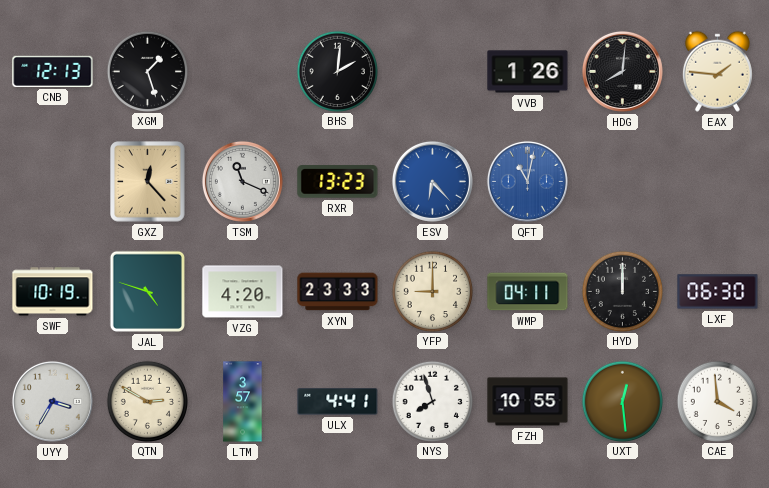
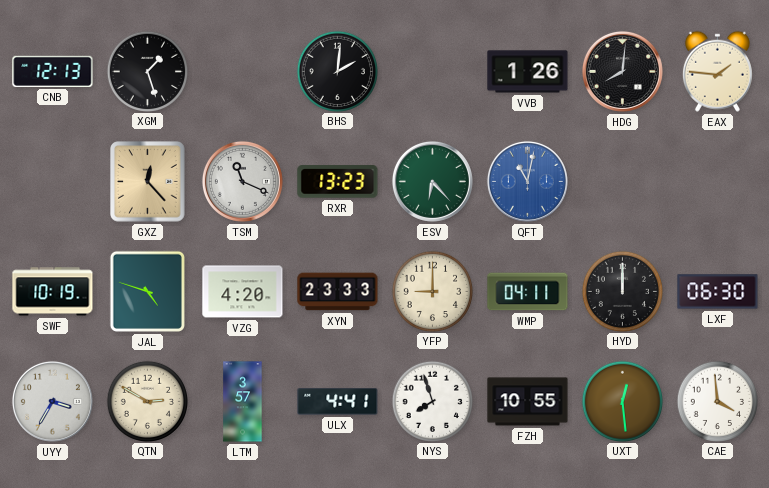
ESV dial: blue -> green
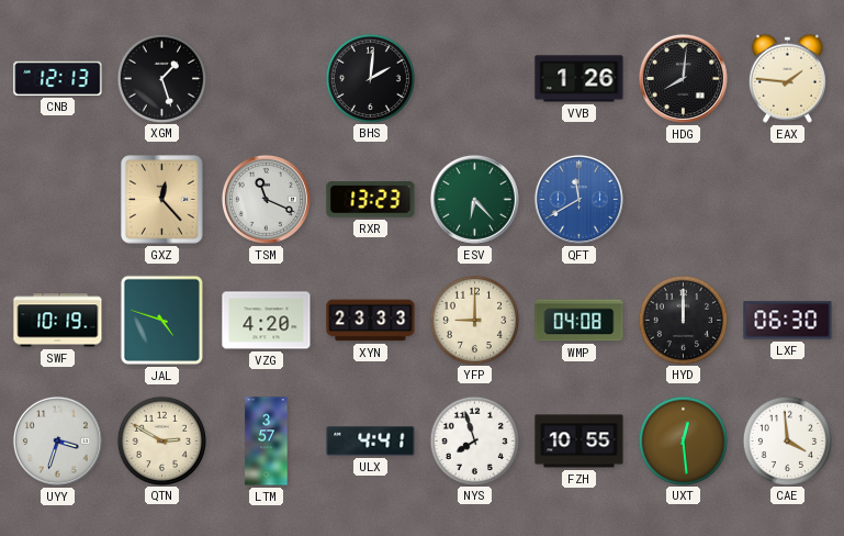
QFT: 11:02 -> 11:40
WMP: 04:11 -> 04:08
UYY: 3:35 -> 3:33
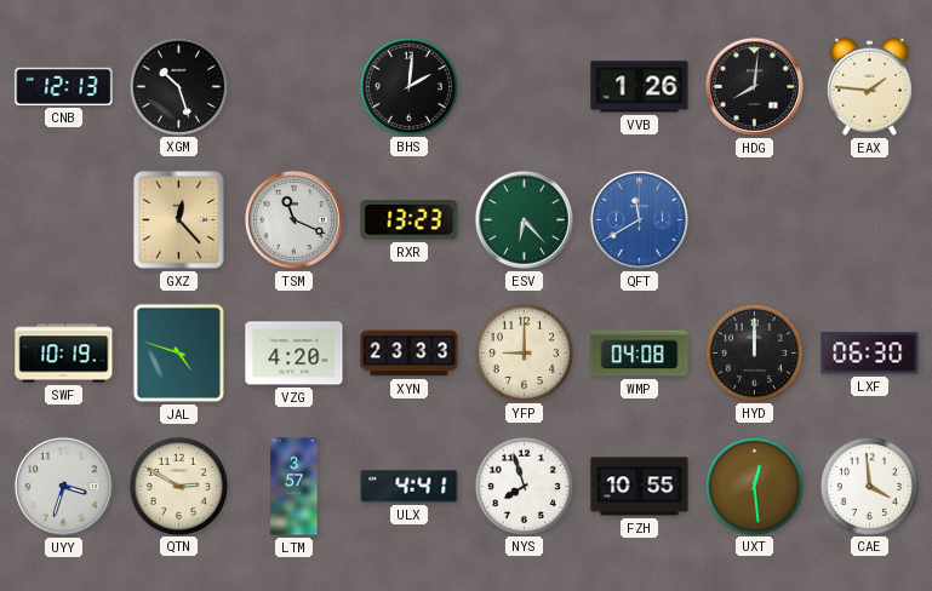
XGM: 1:27 -> 10:27
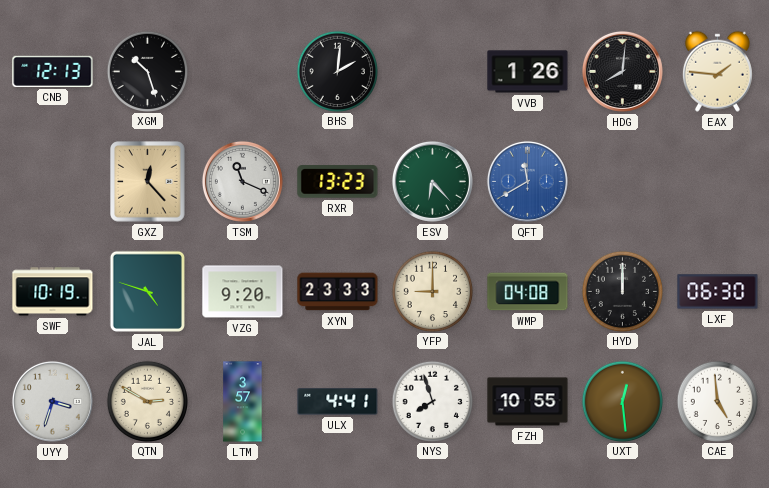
VZG: 4:20 -> 9:20
CAE: 3:59 -> 4:59
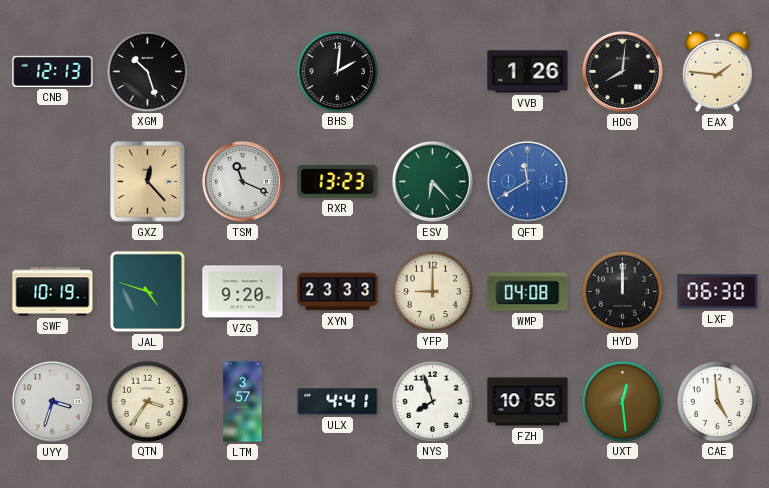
QTN: 2:50 -> 3:36
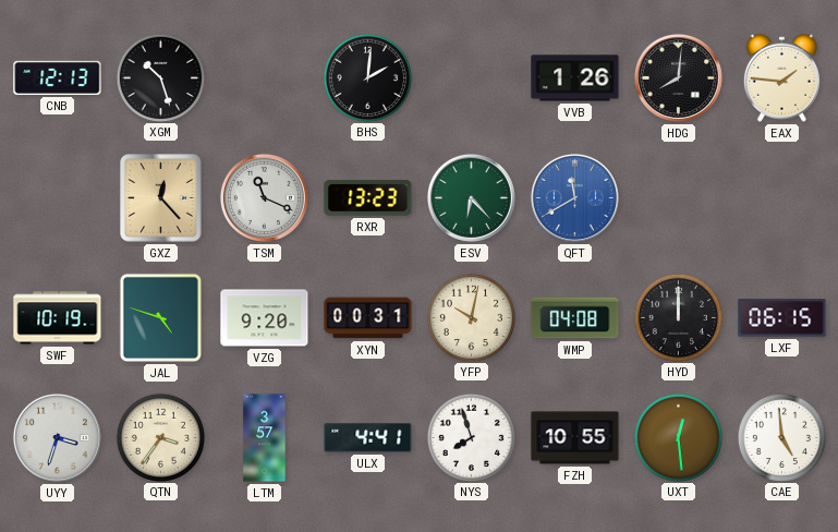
XYN: 23:33 -> 00:31
YFP: 9:00 -> 10:02
LXF: 06:30 -> 06:15
